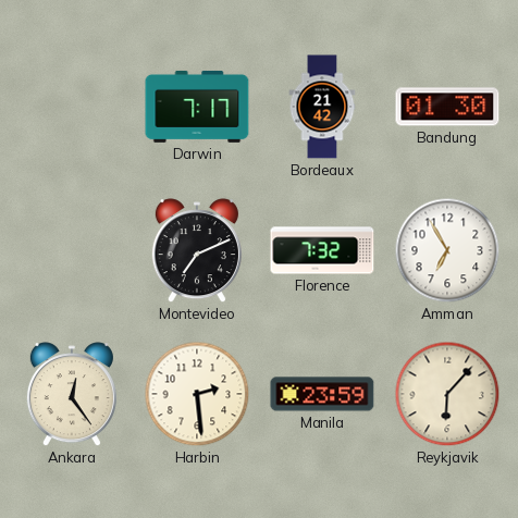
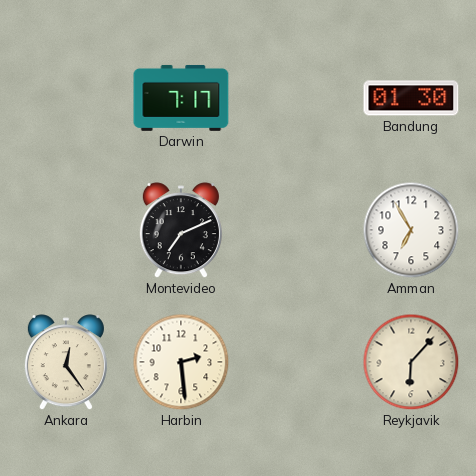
Bordeaux: 21:42 -> none
Florence: 7:32 -> none
Manila: 23:59 -> none
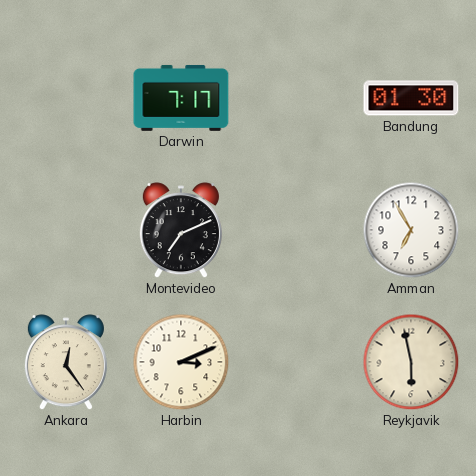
Harbin: 2:29 -> 3:11
Reykjavik: 6:07 -> 5:58
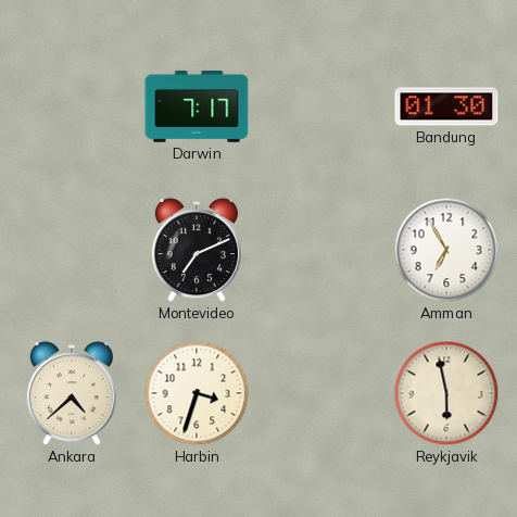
Ankara: 12:24 -> 4:38
Harbin: 3:11 -> 3:33
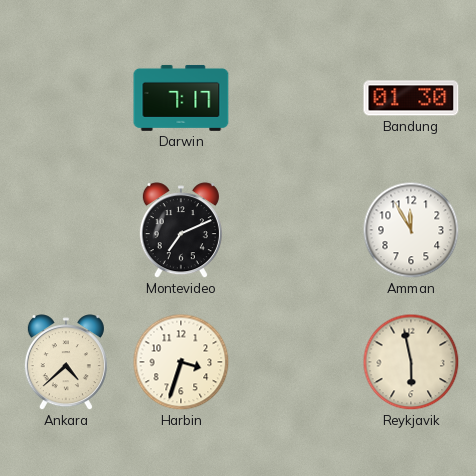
Amman: 6:55 -> 11:55
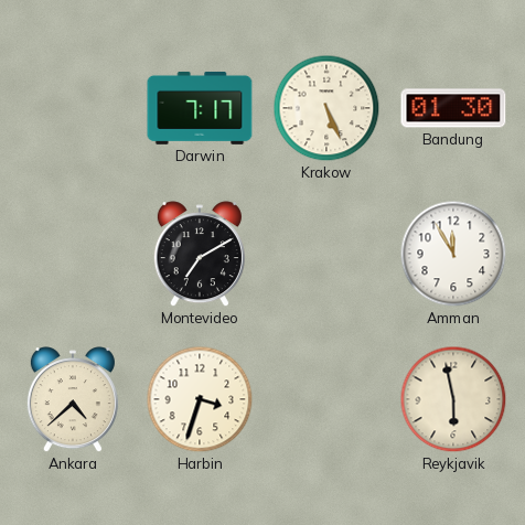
Krakow: none -> 5:26
Montevideo: 7:11 -> 7:10
